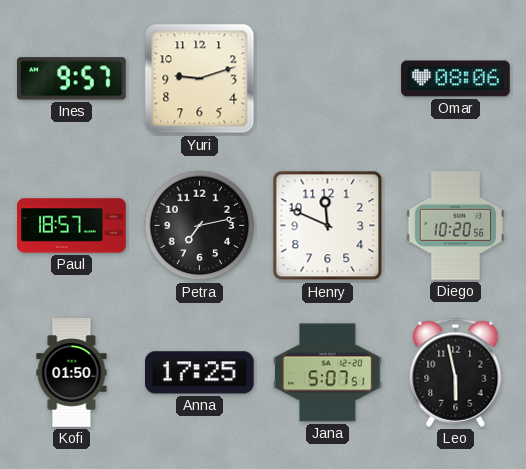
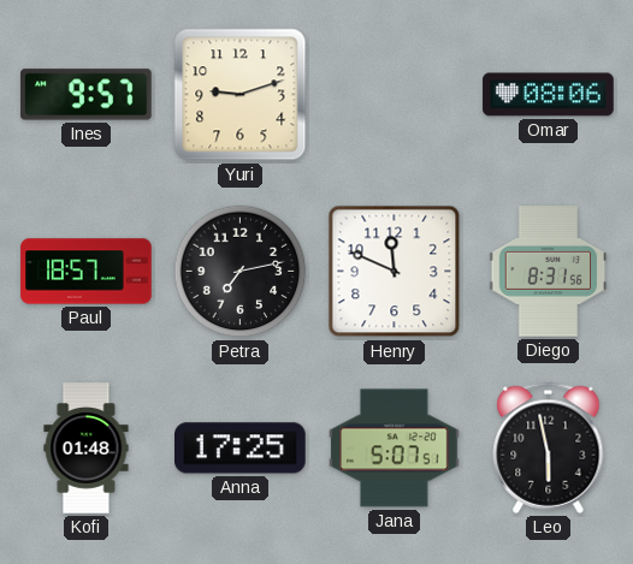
Diego: 10:20 -> 8:31
Kofi: 01:50 -> 01:48
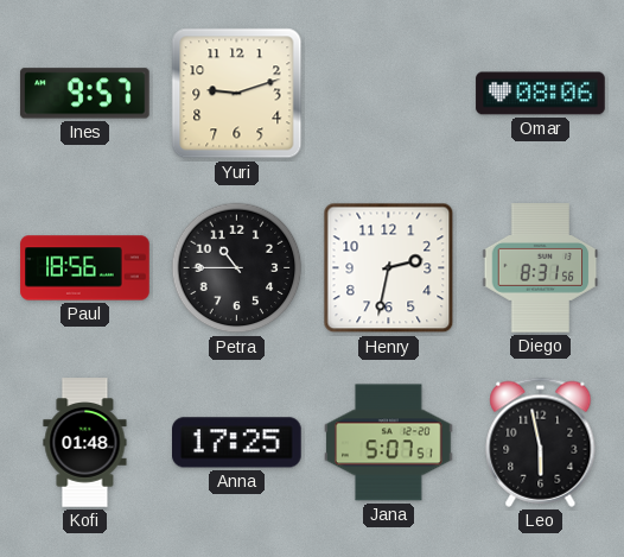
Paul: 18:57 -> 18:56
Petra: 7:13 -> 10:45
Henry: 11:49 -> 2:32
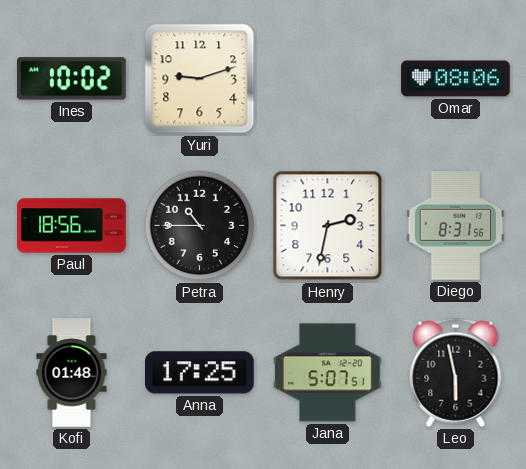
Ines: 9:57 -> 10:02
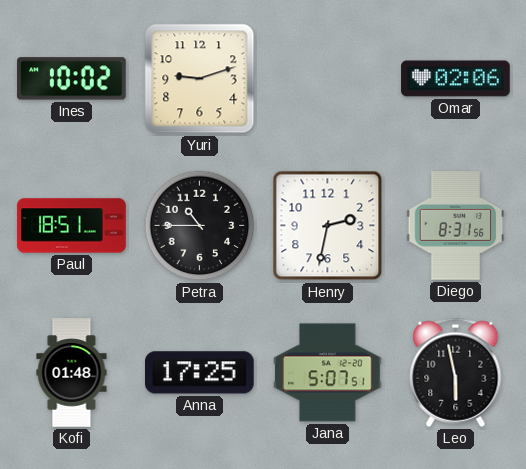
Omar: 08:06 -> 02:06
Paul: 18:56 -> 18:51
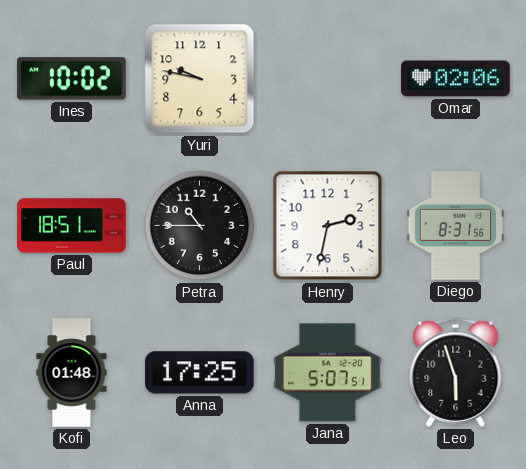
Yuri: 9:12 -> 9:47
Leo: 5:58 -> 5:57
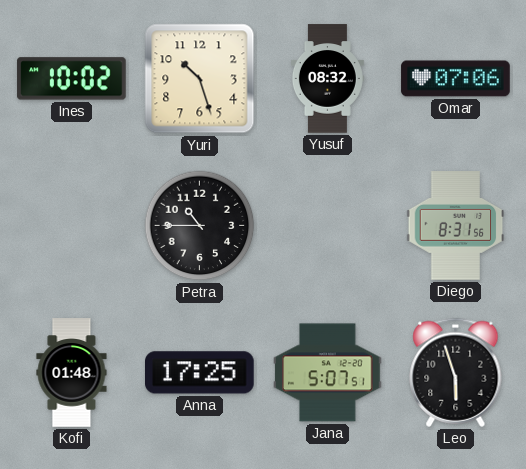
Yuri: 9:47 -> 10:27
Yusuf: none -> 08:32
Omar: 02:06 -> 07:06
Paul: 18:51 -> none
Henry: 2:32 -> none
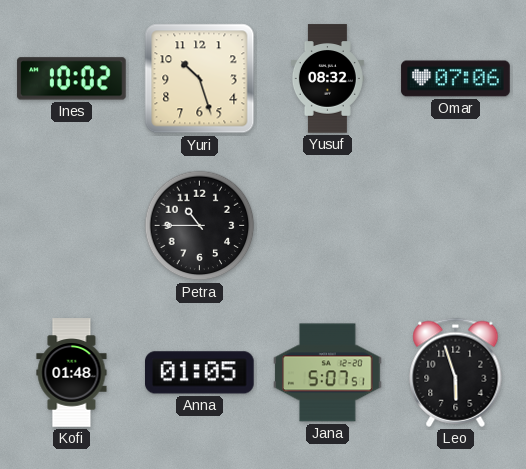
Diego: 8:31 -> none
Anna: 17:25 -> 01:05
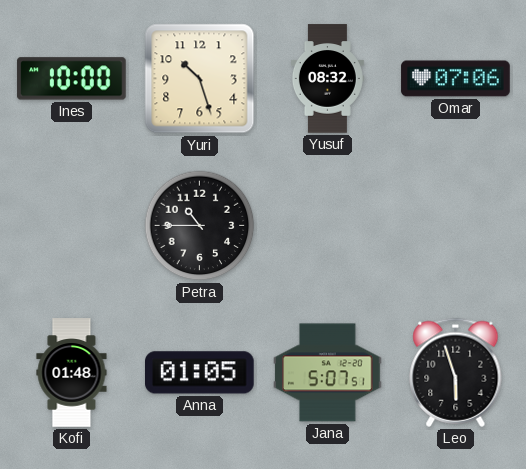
Ines: 10:02 -> 10:00
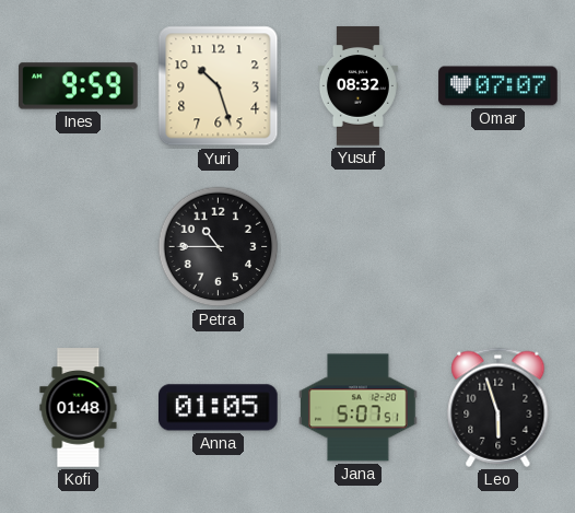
Ines: 10:00 -> 9:59
Omar: 07:06 -> 07:07
